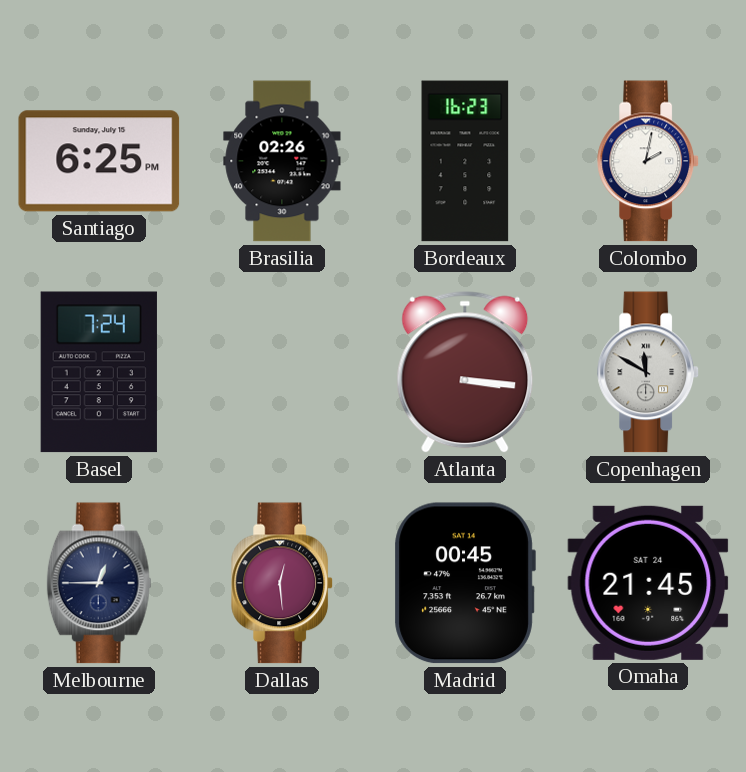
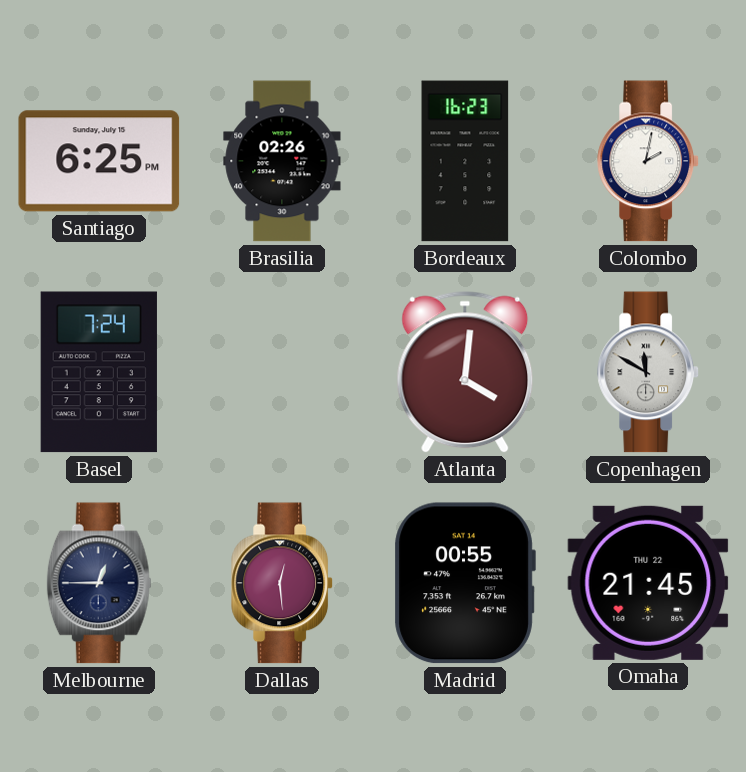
Atlanta: 3:16 -> 4:01
Madrid: 00:45 -> 00:55
Omaha date: SAT 24 -> THU 22
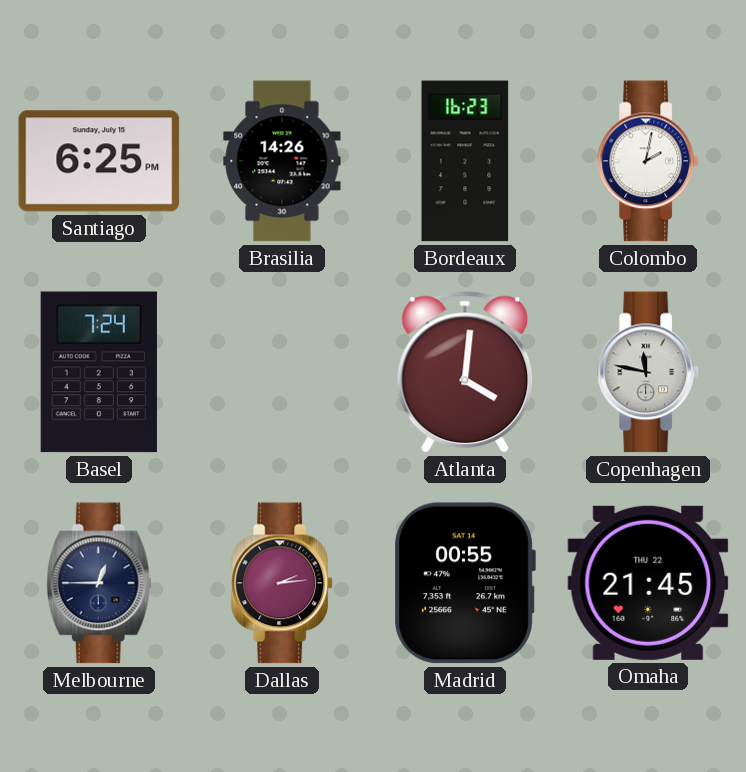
Brasilia: 02:26 -> 14:26
Copenhagen: 11:50 -> 11:47
Dallas: 12:29 -> 2:14
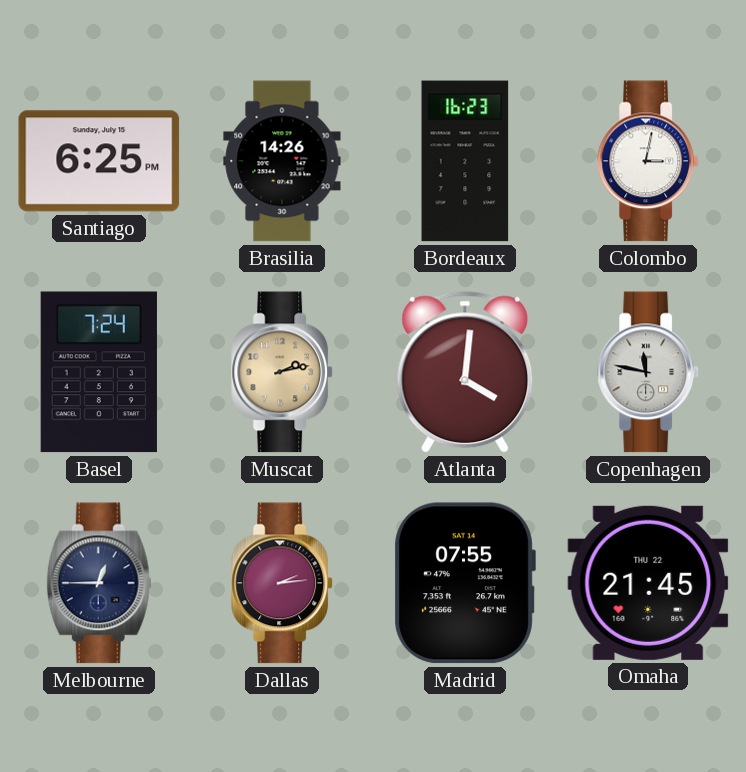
Colombo: 2:02 -> 3:02
Muscat: none -> 2:13
Madrid: 00:55 -> 07:55
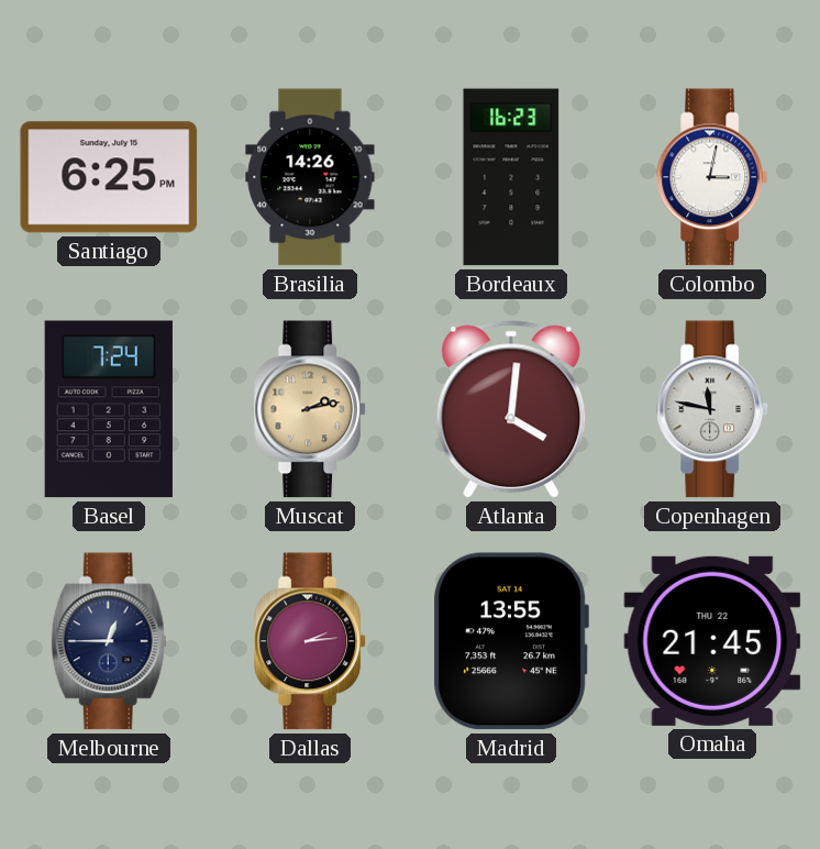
Madrid: 07:55 -> 13:55
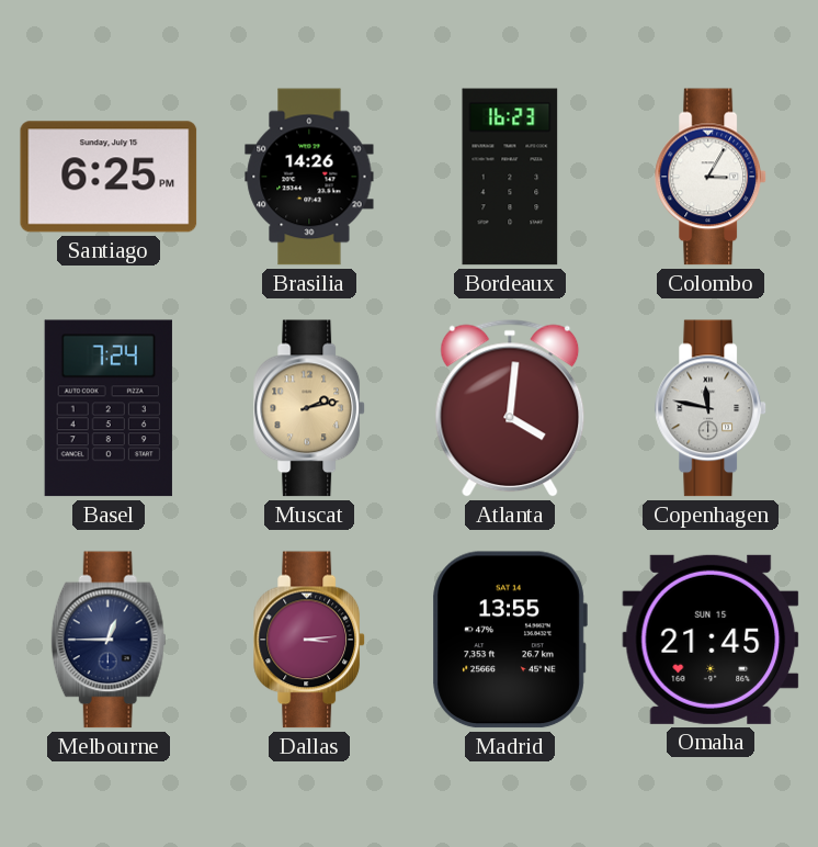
Colombo: 3:02 -> 3:05
Dallas: 2:14 -> 3:14
Omaha date: THU 22 -> SUN 15
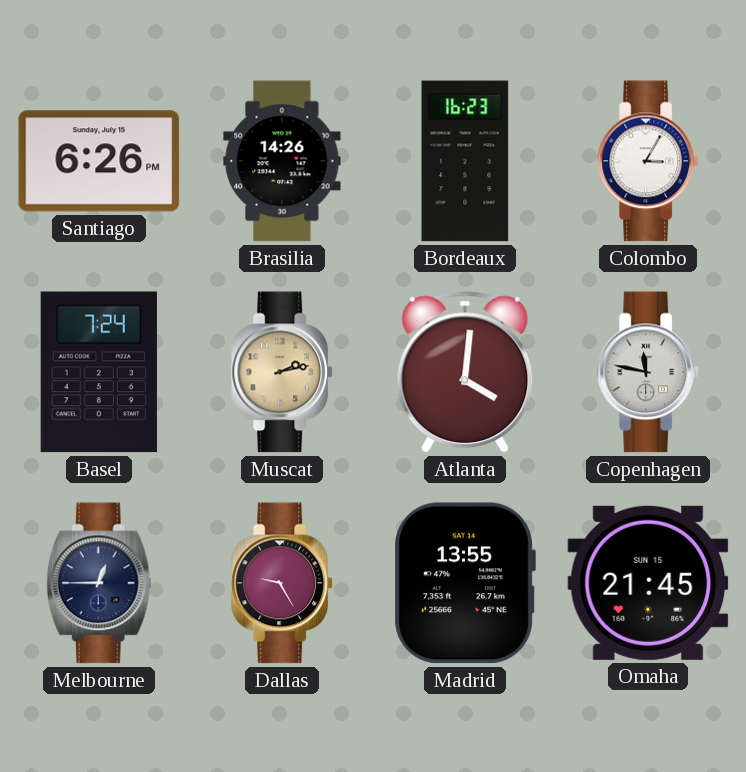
Santiago: 6:25 -> 6:26
Dallas: 3:14 -> 9:25
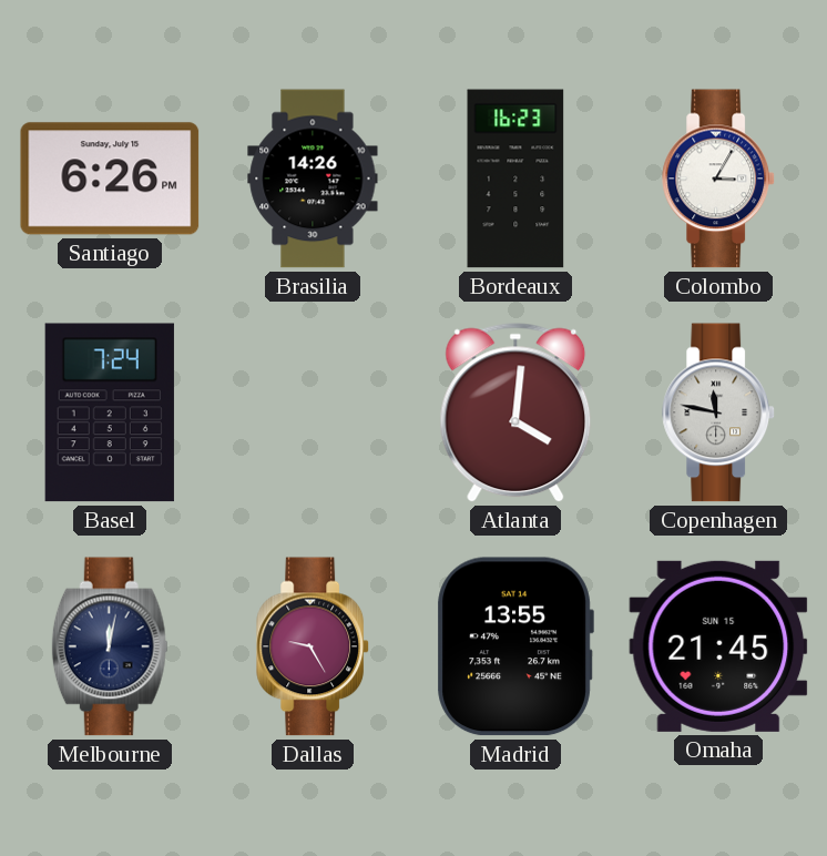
Muscat: 2:13 -> none
Melbourne: 12:45 -> 12:02
